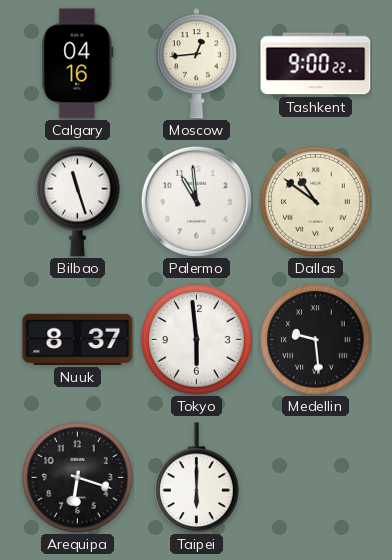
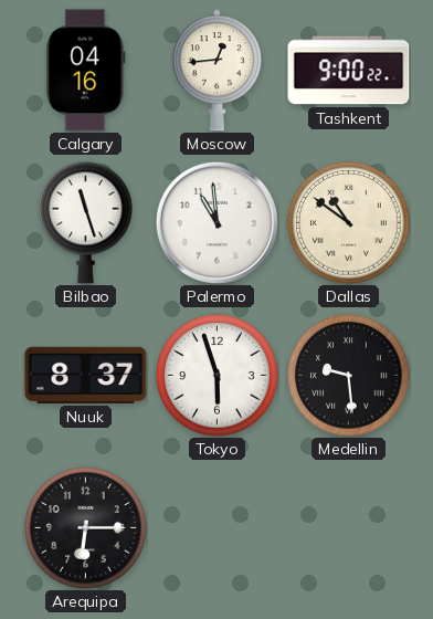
Tokyo: 5:59 -> 5:57
Arequipa: 6:18 -> 6:15
Taipei: 6:00 -> none
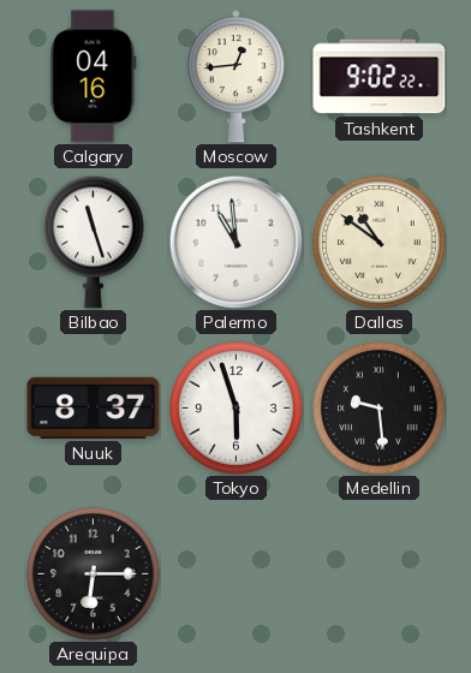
Tashkent: 9:00 -> 9:02
